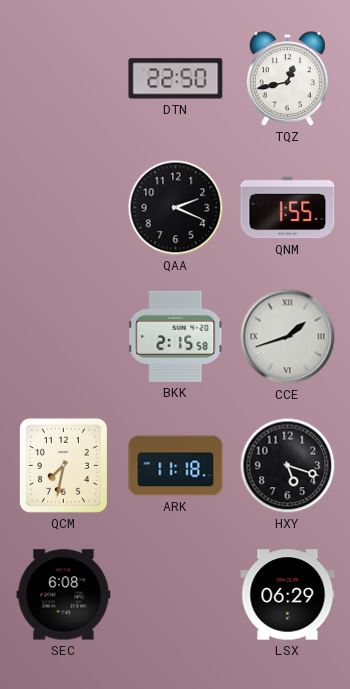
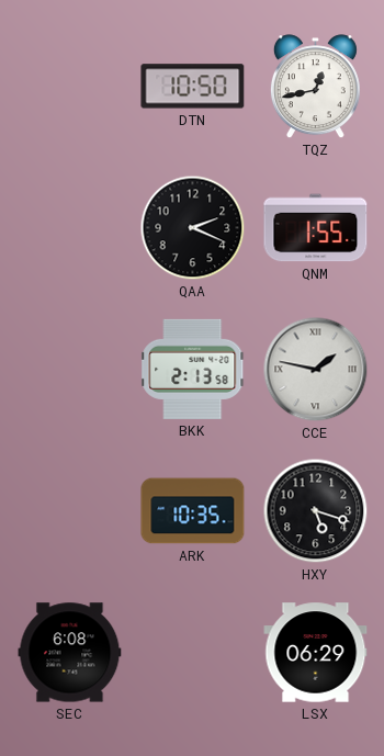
DTN: 22:50 -> 10:50
BKK: 2:15 -> 2:13
CCE: 1:42 -> 1:47
QCM: 7:32 -> none
ARK: 11:18 -> 10:35
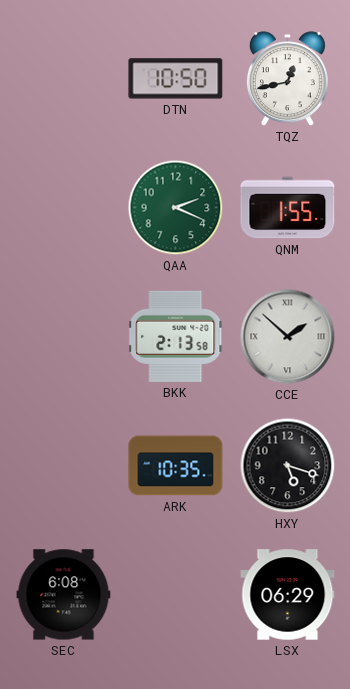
QAA dial: black -> green
CCE: 1:47 -> 1:52
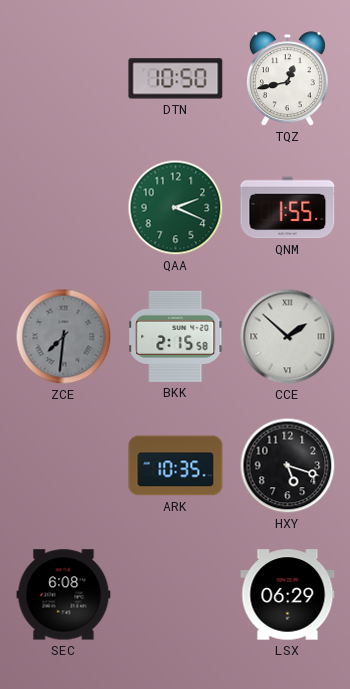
ZCE: none -> 7:31
BKK: 2:13 -> 2:15
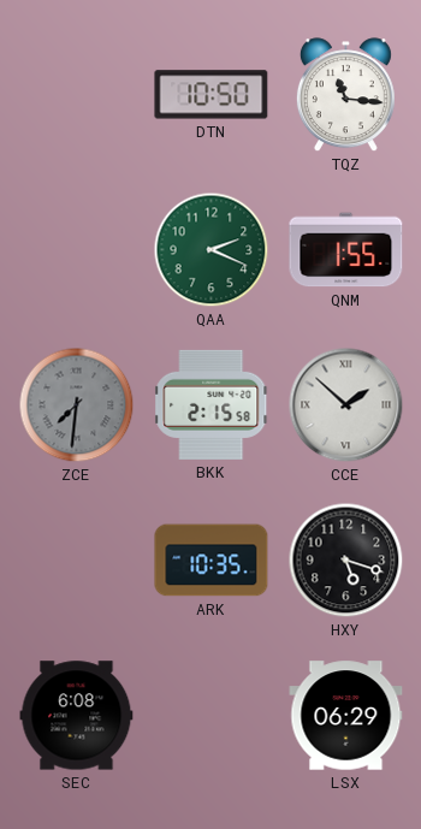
TQZ: 12:43 -> 11:16
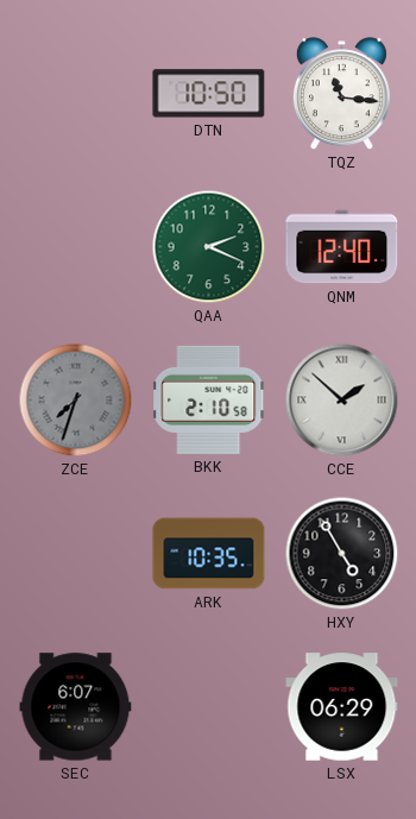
QNM: 1:55 -> 12:40
ZCE: 7:31 -> 7:33
BKK: 2:15 -> 2:10
HXY: 5:18 -> 4:55
SEC: 6:08 -> 6:07
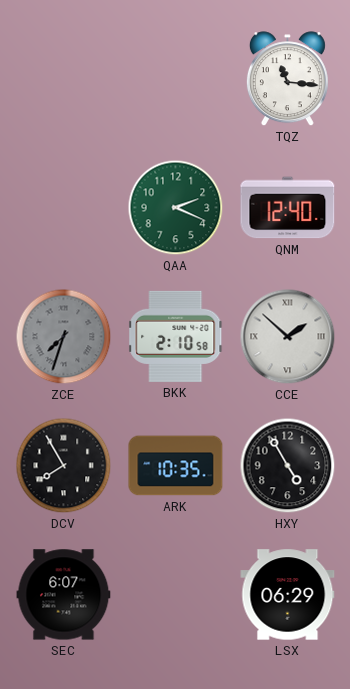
DTN: 10:50 -> none
DCV: none -> 7:55
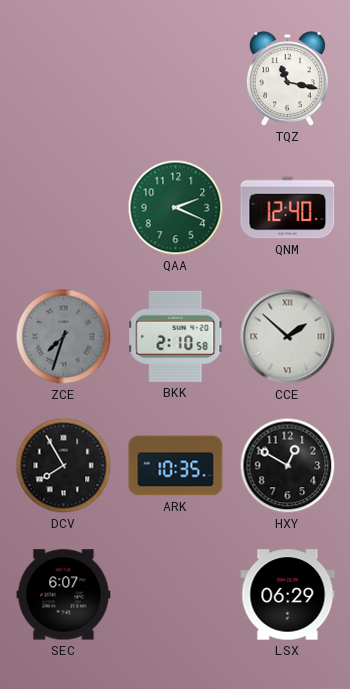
TQZ: 11:16 -> 11:17
HXY: 4:55 -> 12:50
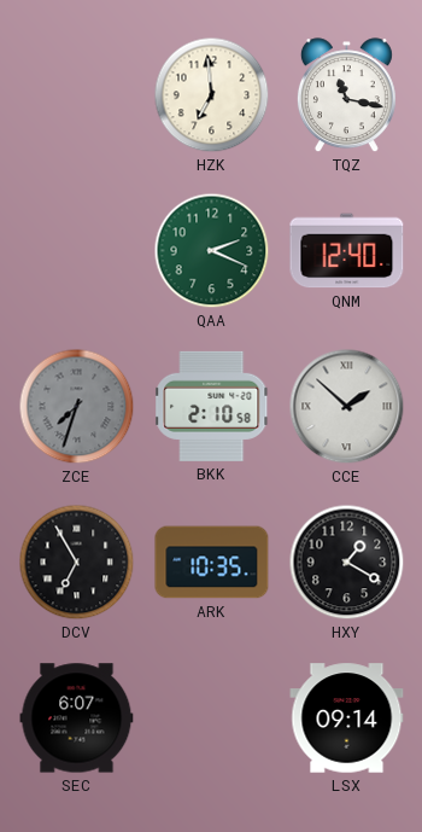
HZK: none -> 6:59
DCV: 7:55 -> 6:55
HXY: 12:50 -> 1:20
LSX: 06:29 -> 09:14
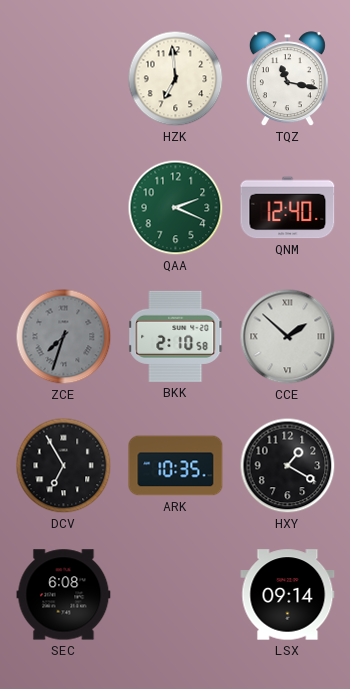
SEC: 6:07 -> 6:08
